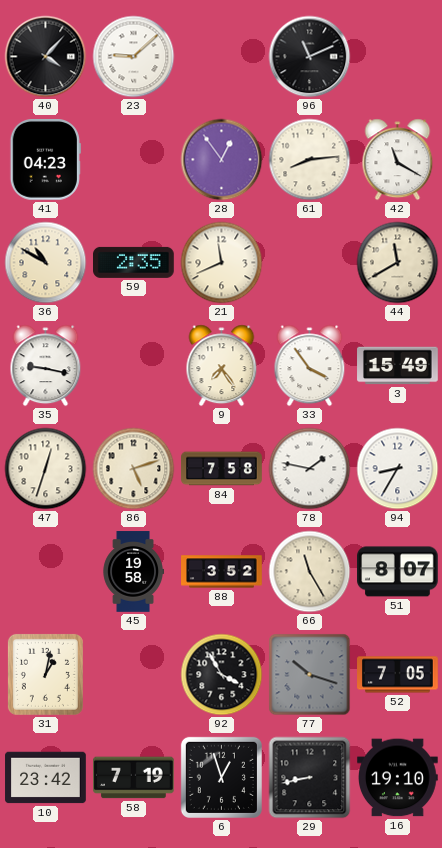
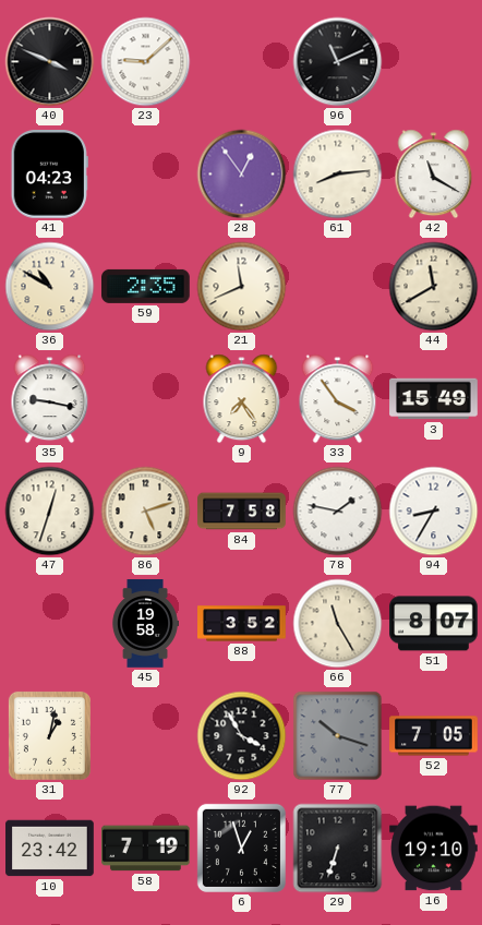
40: 4:07 -> 3:49
29: 8:43 -> 6:33
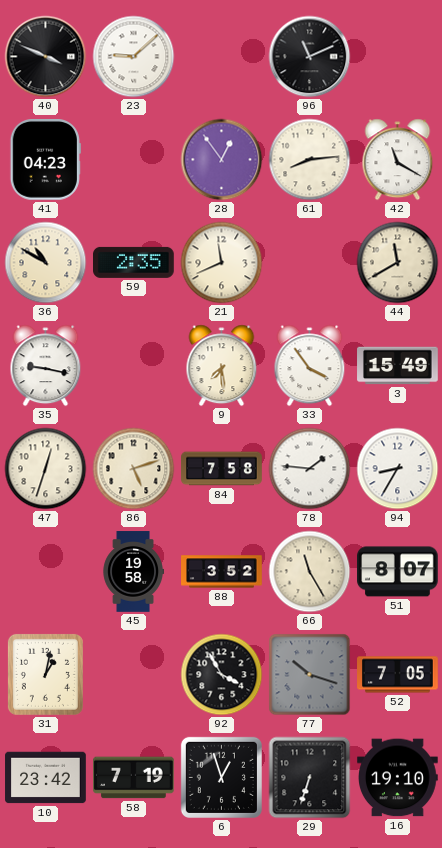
9: 7:24 -> 7:29
78: 1:47 -> 1:46
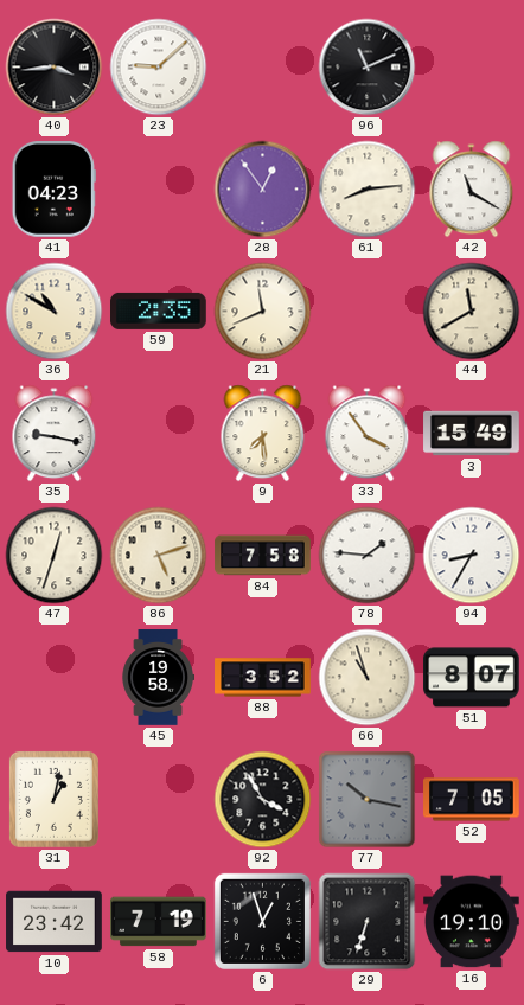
40: 3:49 -> 3:44
66: 11:25 -> 10:57
77: 10:18 -> 10:17
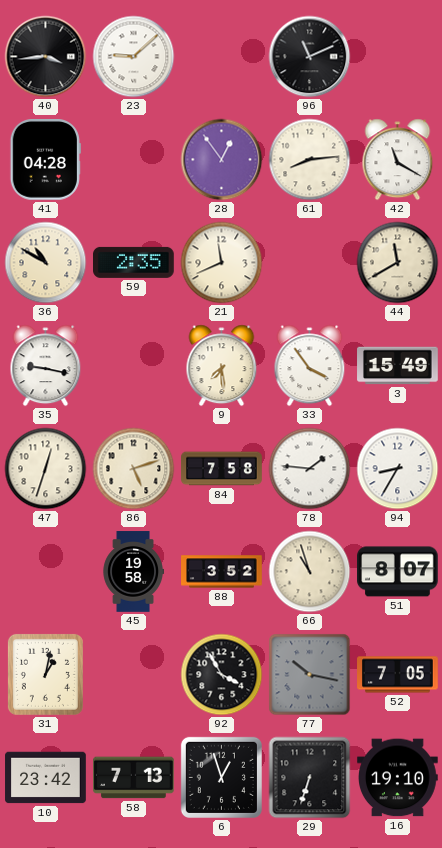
41: 04:23 -> 04:28
58: 7:19 -> 7:13
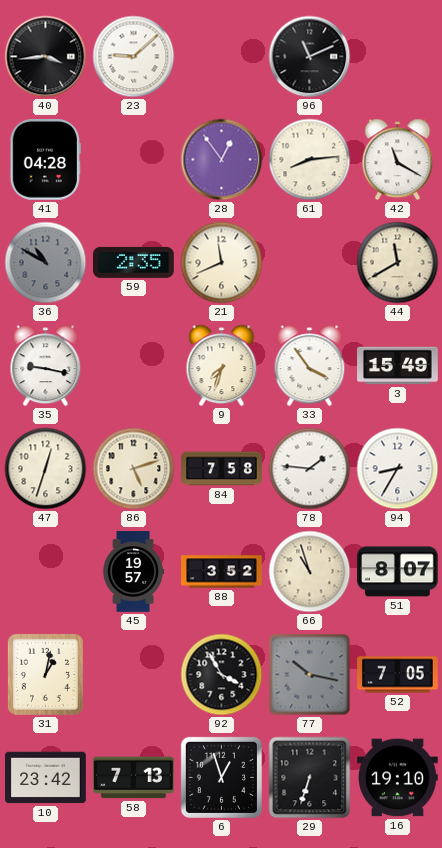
36 dial: cream -> grey
9: 7:29 -> 7:33
45: 19:58 -> 19:57
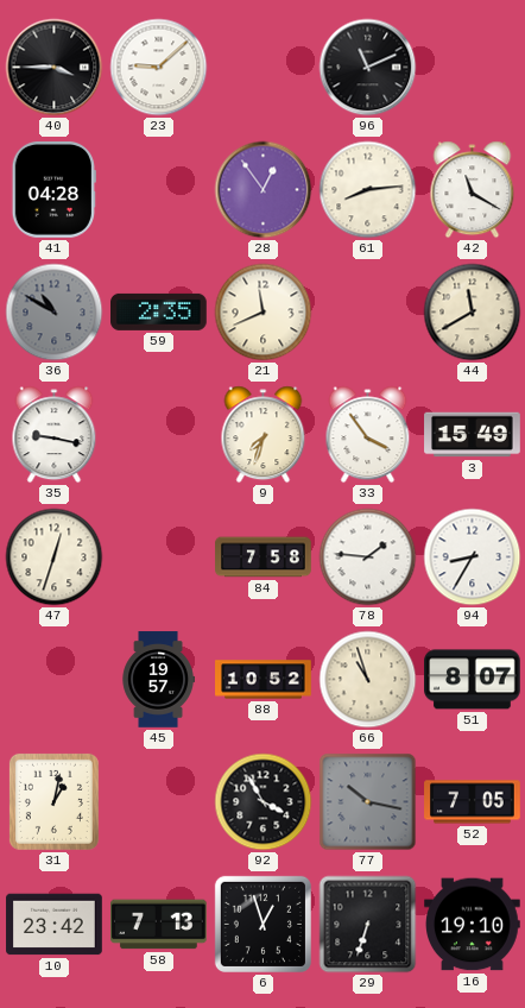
40: 3:44 -> 3:45
86: 5:12 -> none
88: 3:52 -> 10:52
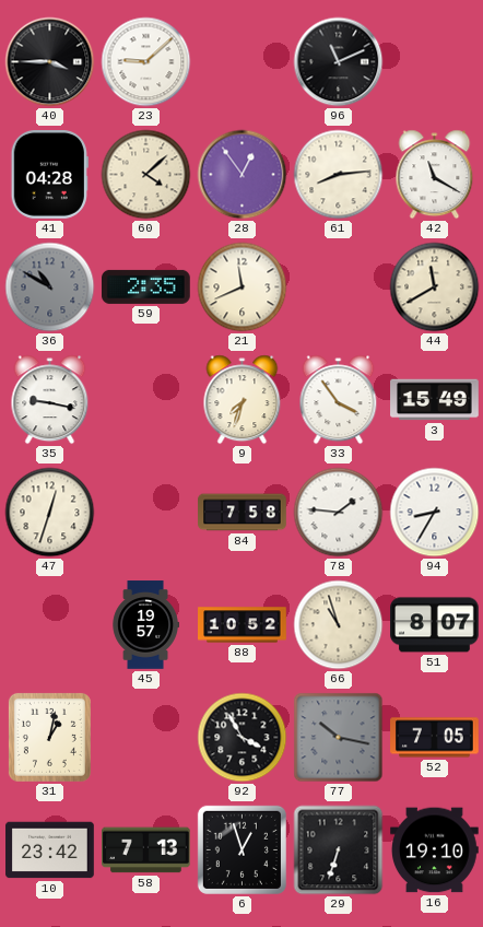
60: none -> 4:08
